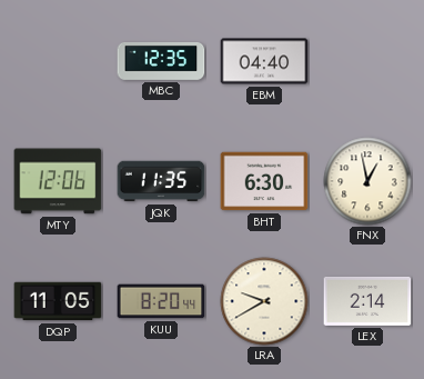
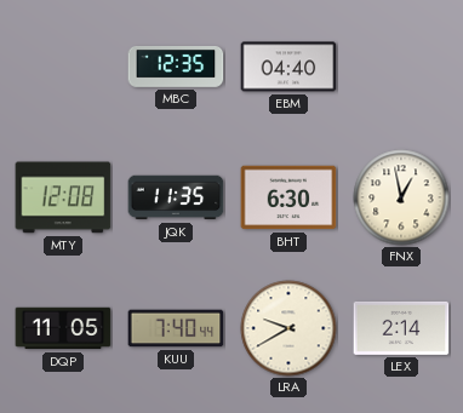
MTY: 12:06 -> 12:08
KUU: 8:20 -> 7:40
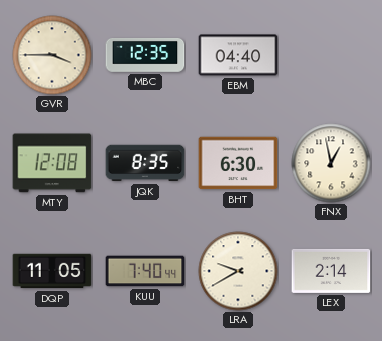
GVR: none -> 3:45
JQK: 11:35 -> 8:35
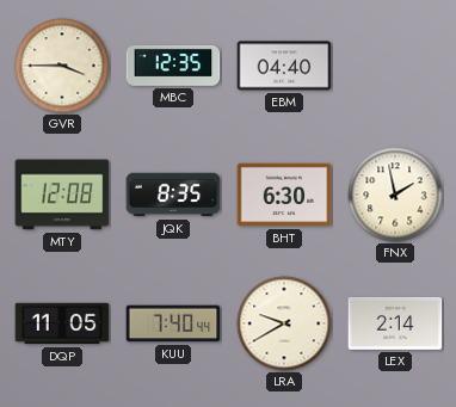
FNX: 12:58 -> 1:58
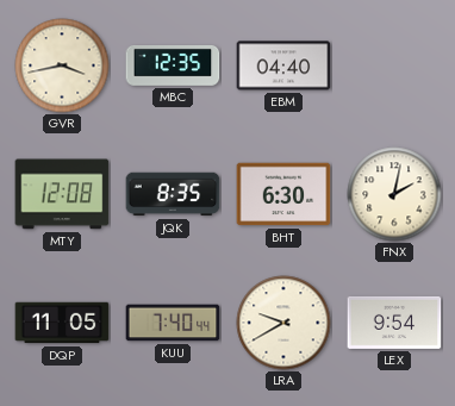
GVR: 3:45 -> 3:43
FNX: 1:58 -> 2:02
LEX: 2:14 -> 9:54
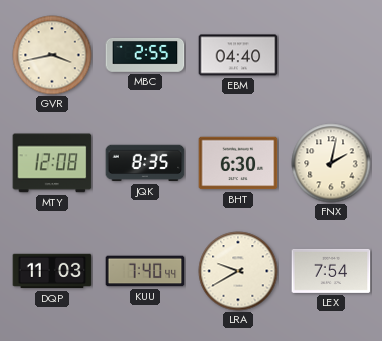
MBC: 12:35 -> 2:55
DQP: 11:05 -> 11:03
LEX: 9:54 -> 7:54
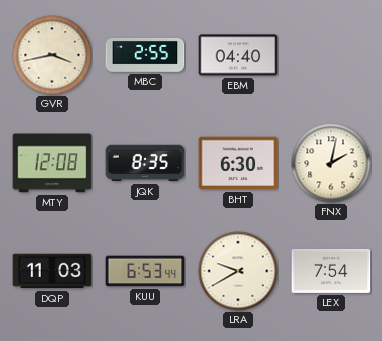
KUU: 7:40 -> 6:53
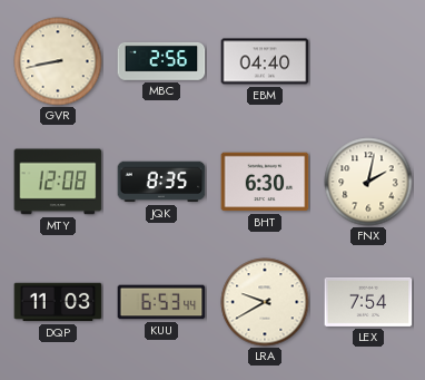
GVR: 3:43 -> 8:43
MBC: 2:55 -> 2:56
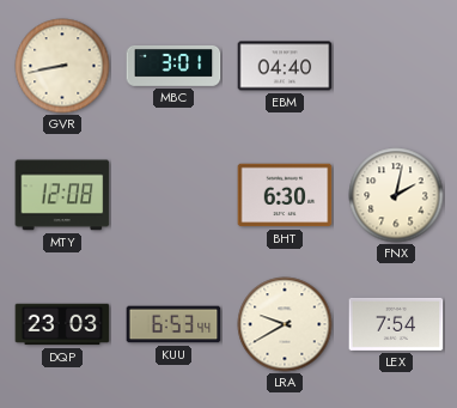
MBC: 2:56 -> 3:01
JQK: 8:35 -> none
DQP: 11:03 -> 23:03
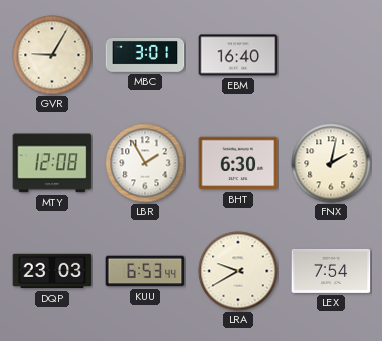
GVR: 8:43 -> 9:05
EBM: 04:40 -> 16:40
LBR: none -> 1:55
